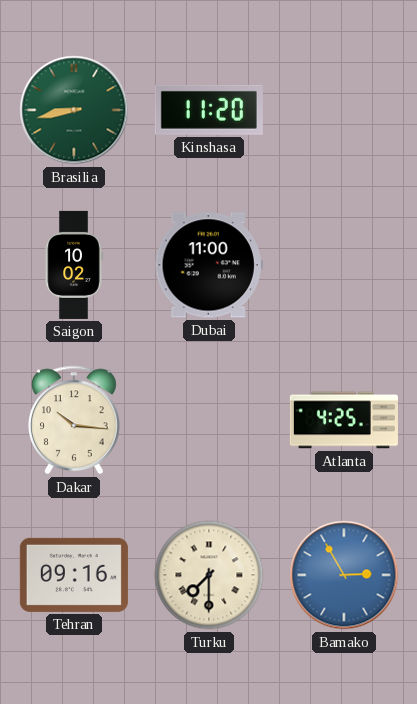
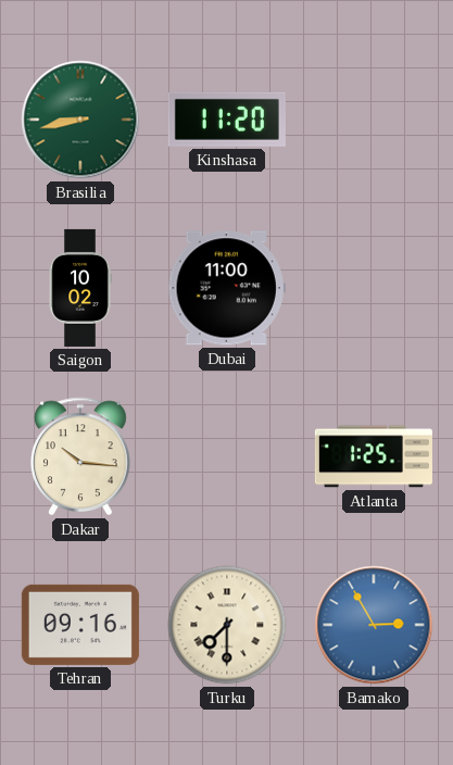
Atlanta: 4:25 -> 1:25
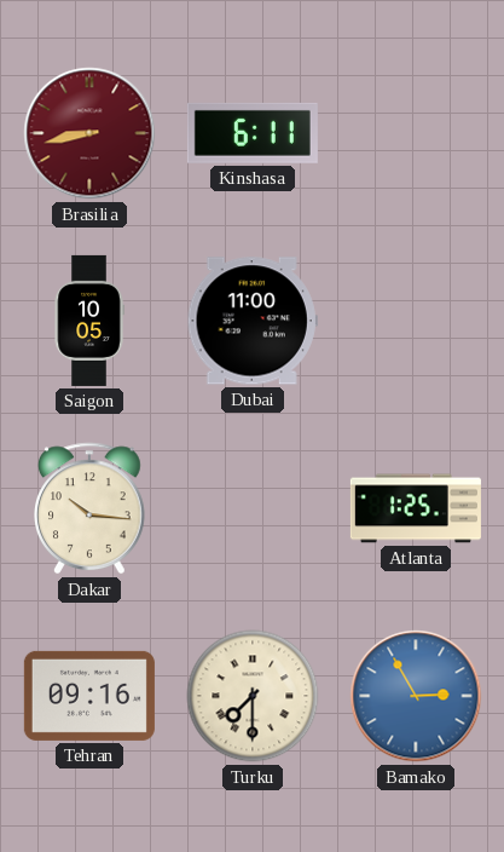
Brasilia dial: green -> burgundy
Kinshasa: 11:20 -> 6:11
Saigon: 10:02 -> 10:05
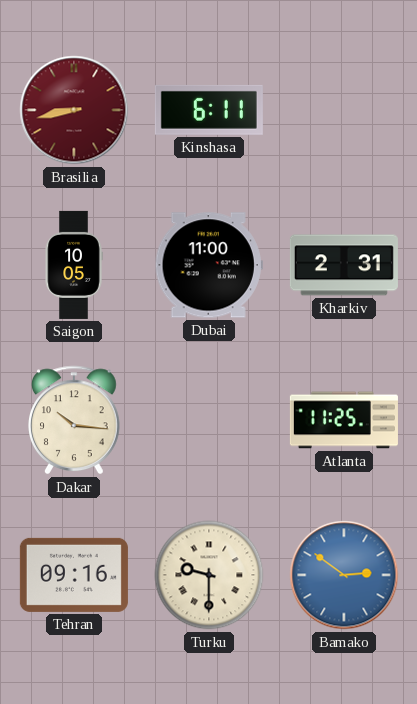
Kharkiv: none -> 2:31
Atlanta: 1:25 -> 11:25
Turku: 7:30 -> 9:30
Bamako: 2:55 -> 2:51
